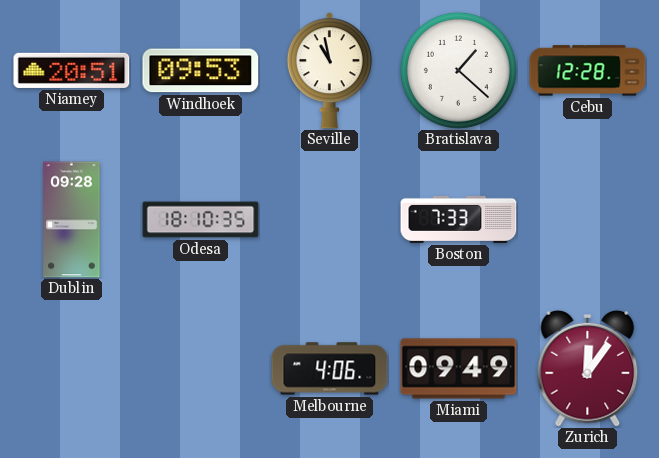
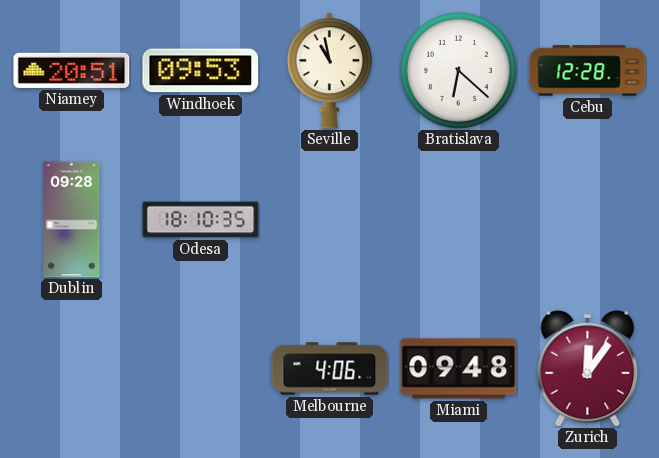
Bratislava: 1:22 -> 6:22
Boston: 7:33 -> none
Miami: 09:49 -> 09:48
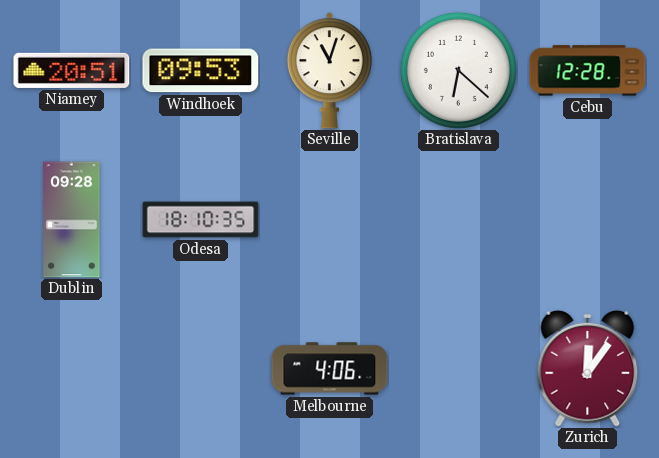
Seville: 10:58 -> 11:03
Miami: 09:48 -> none
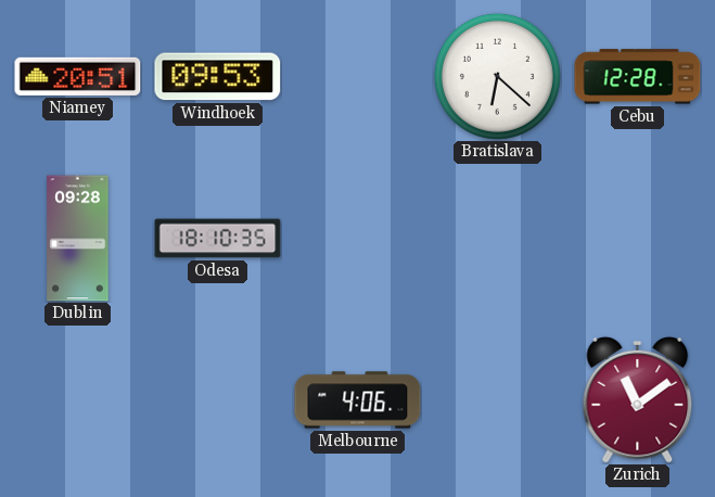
Seville: 11:03 -> none
Zurich: 12:06 -> 11:09
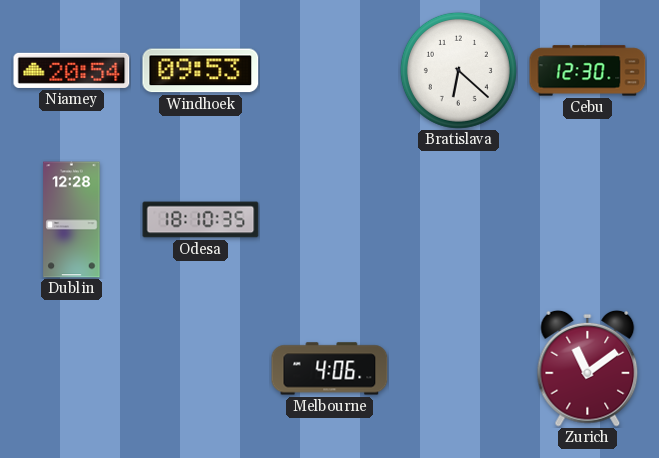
Niamey: 20:51 -> 20:54
Cebu: 12:28 -> 12:30
Dublin: 09:28 -> 12:28
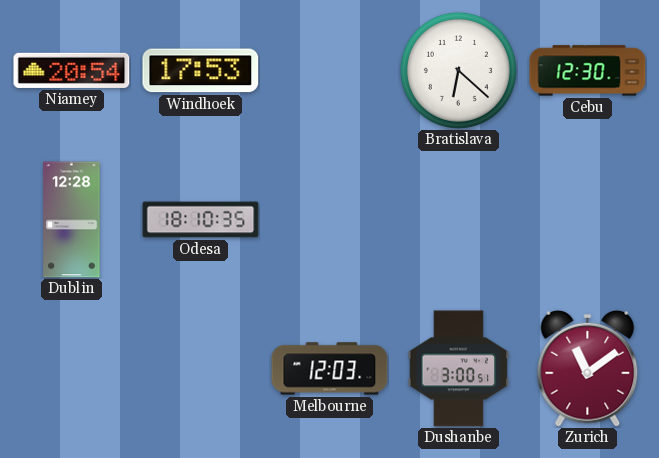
Windhoek: 09:53 -> 17:53
Melbourne: 4:06 -> 12:03
Dushanbe: none -> 3:00
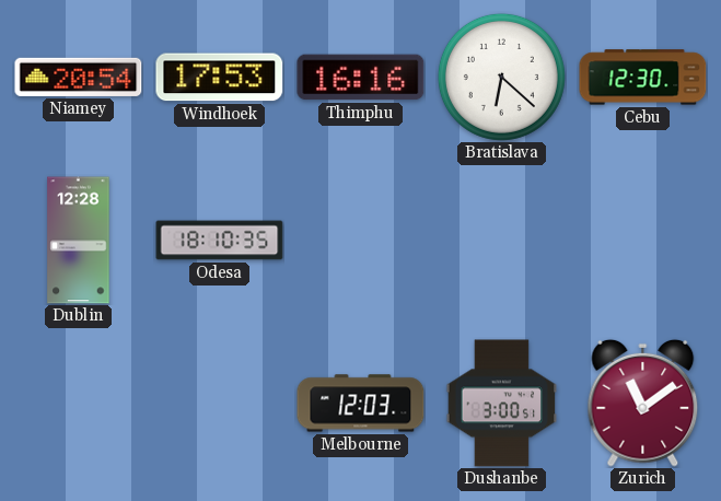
Thimphu: none -> 16:16
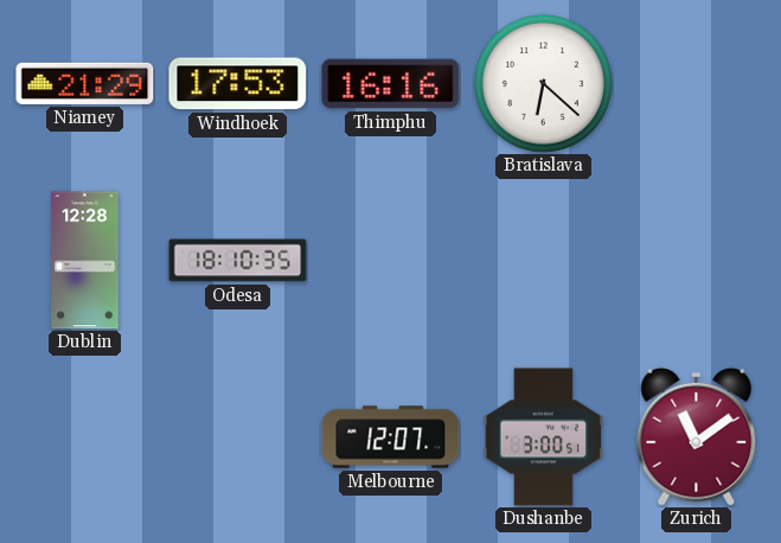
Niamey: 20:54 -> 21:29
Cebu: 12:30 -> none
Melbourne: 12:03 -> 12:07
